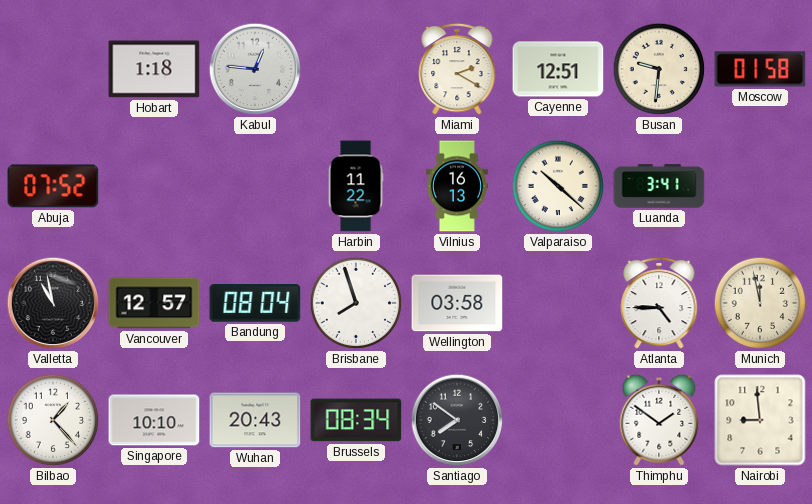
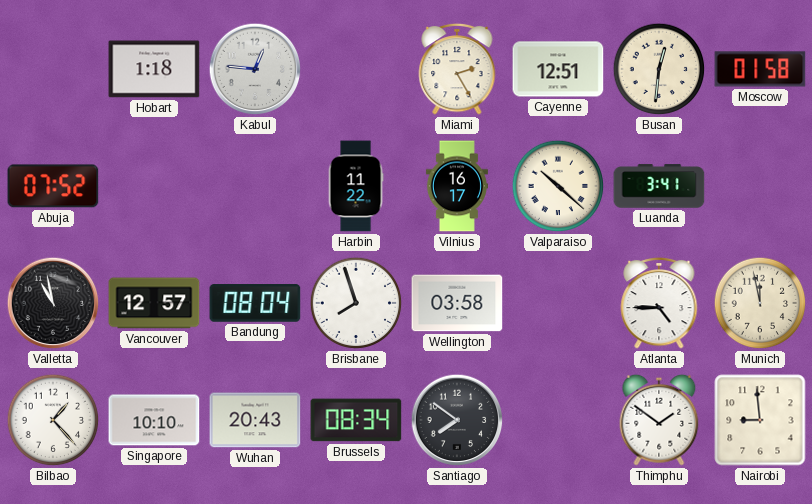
Miami: 2:20 -> 2:25
Busan: 9:31 -> 12:31
Vilnius: 16:13 -> 16:17
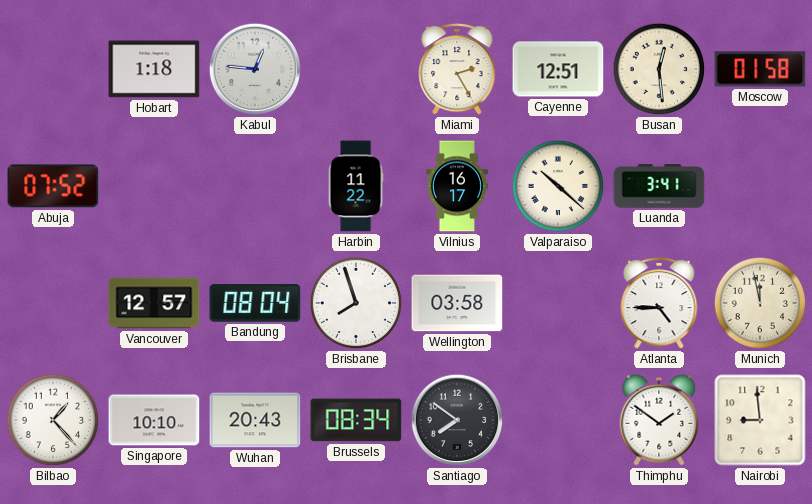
Busan: 12:31 -> 12:29
Valletta: 10:58 -> none
